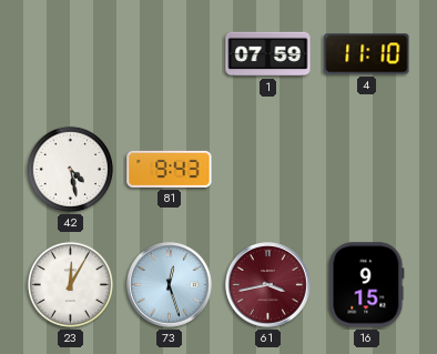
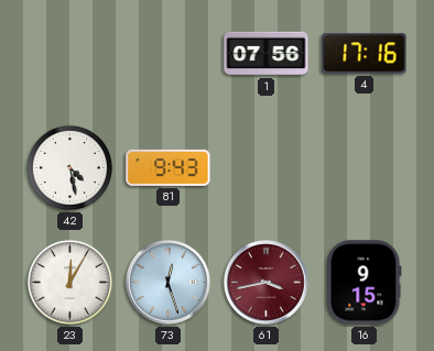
1: 07:59 -> 07:56
4: 11:10 -> 17:16
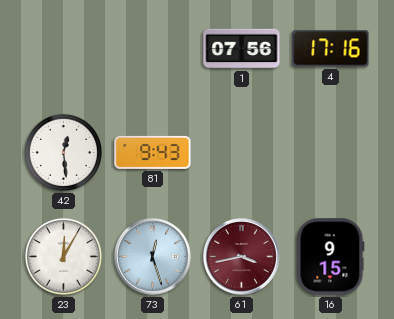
42: 4:28 -> 12:29
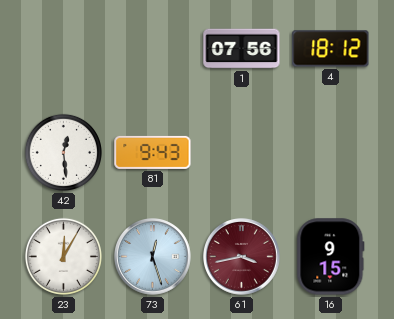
4: 17:16 -> 18:12
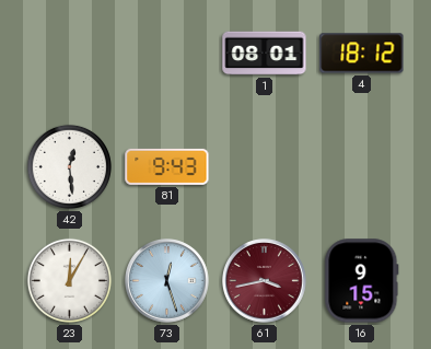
1: 07:56 -> 08:01
